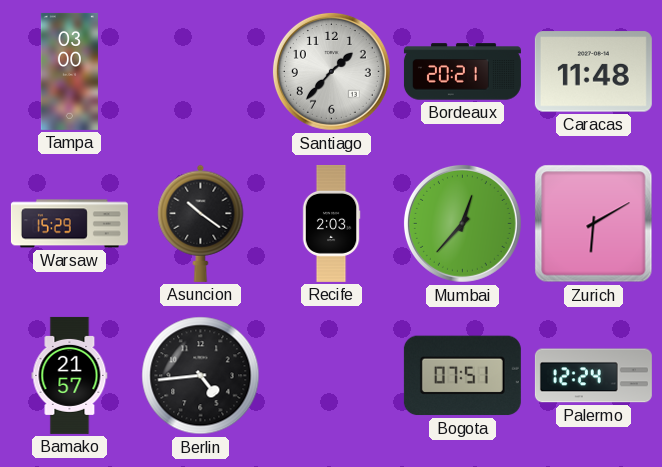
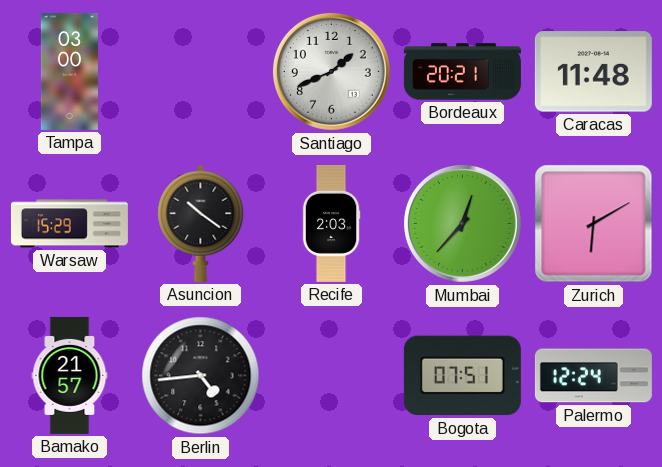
Santiago: 1:37 -> 1:41
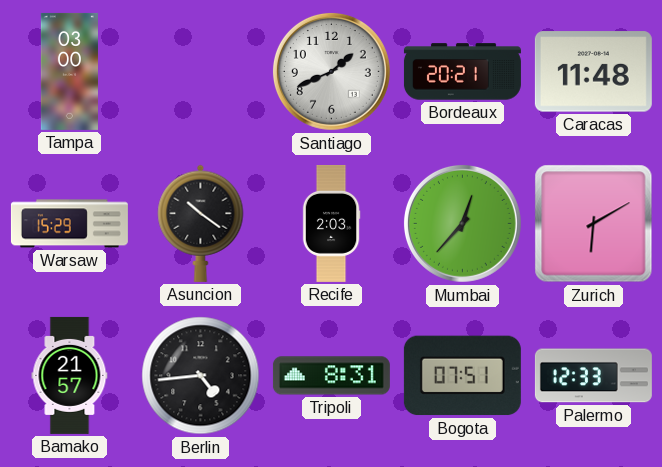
Tripoli: none -> 8:31
Palermo: 12:24 -> 12:33
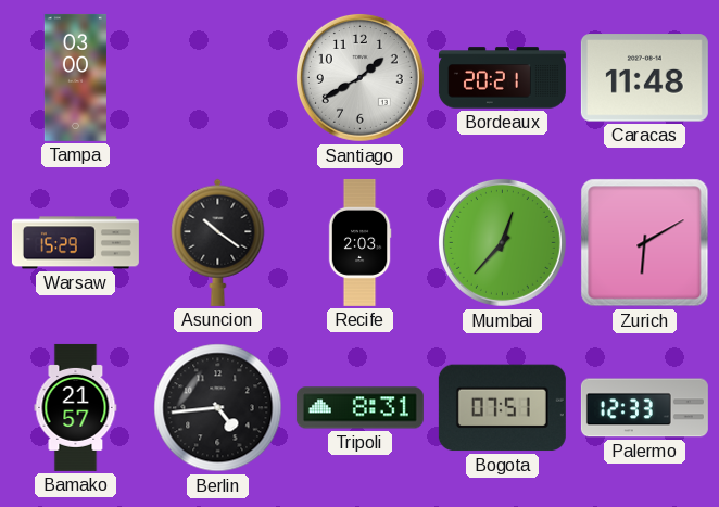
Santiago: 1:41 -> 1:40
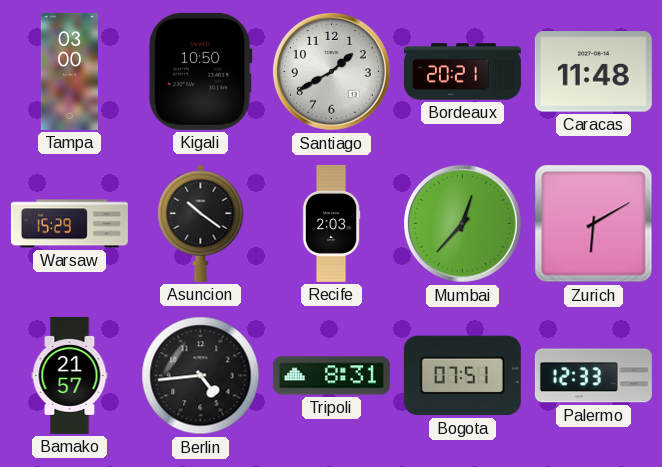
Kigali: none -> 10:50
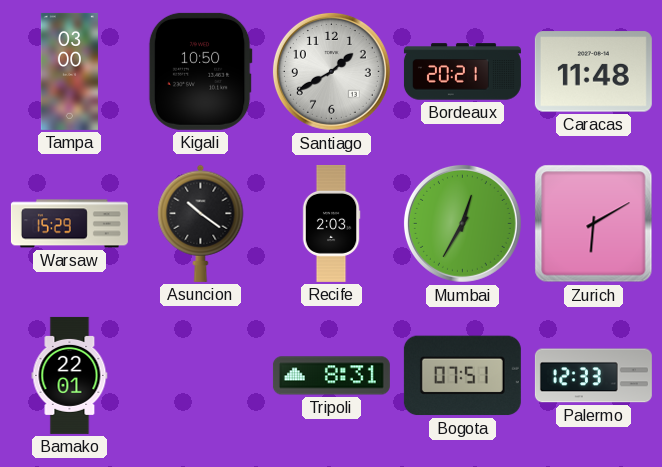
Mumbai: 12:37 -> 12:35
Bamako: 21:57 -> 22:01
Berlin: 4:44 -> none
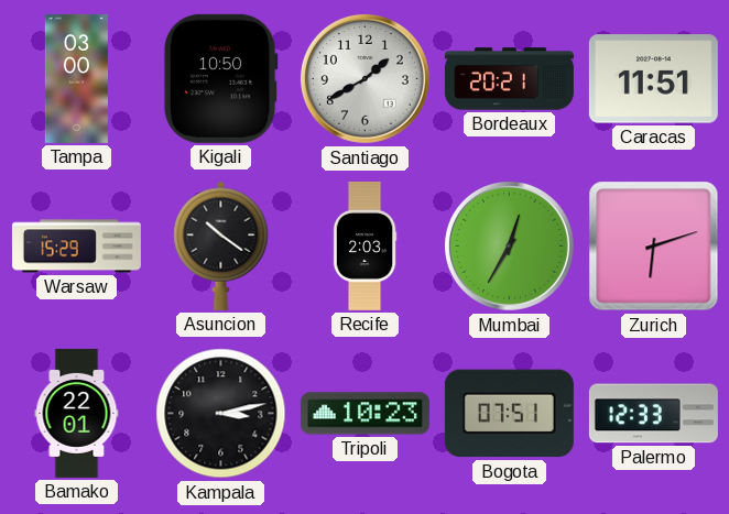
Caracas: 11:48 -> 11:51
Zurich: 6:10 -> 6:12
Kampala: none -> 3:13
Tripoli: 8:31 -> 10:23
